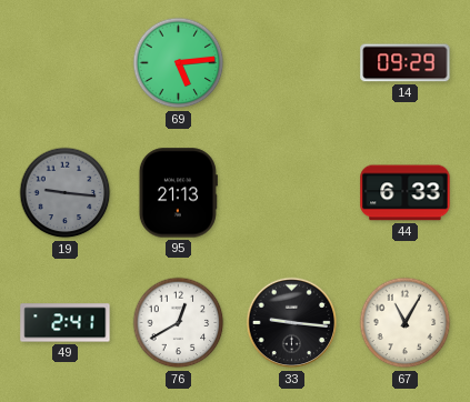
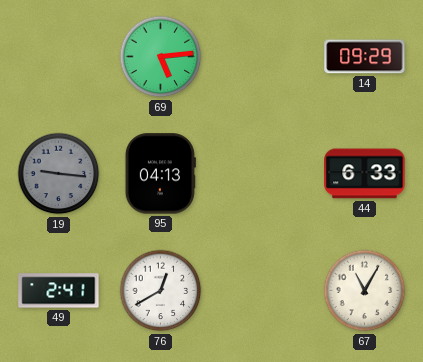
95: 21:13 -> 04:13
33: 9:16 -> none
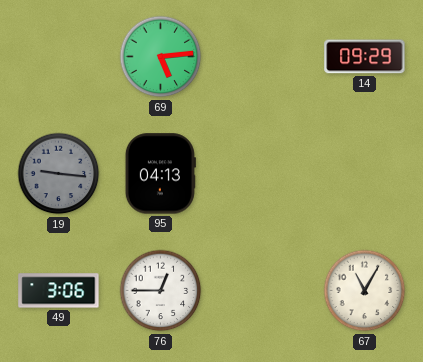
44: 6:33 -> none
49: 2:41 -> 3:06
76: 12:40 -> 12:45
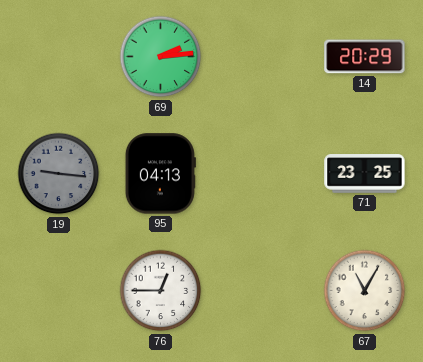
69: 5:14 -> 2:14
14: 09:29 -> 20:29
71: none -> 23:25
49: 3:06 -> none
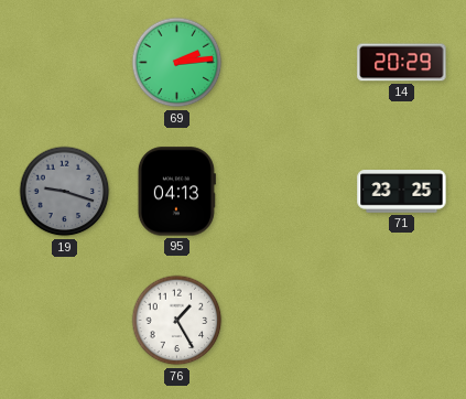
19: 9:16 -> 9:18
76: 12:45 -> 1:25
67: 11:05 -> none
